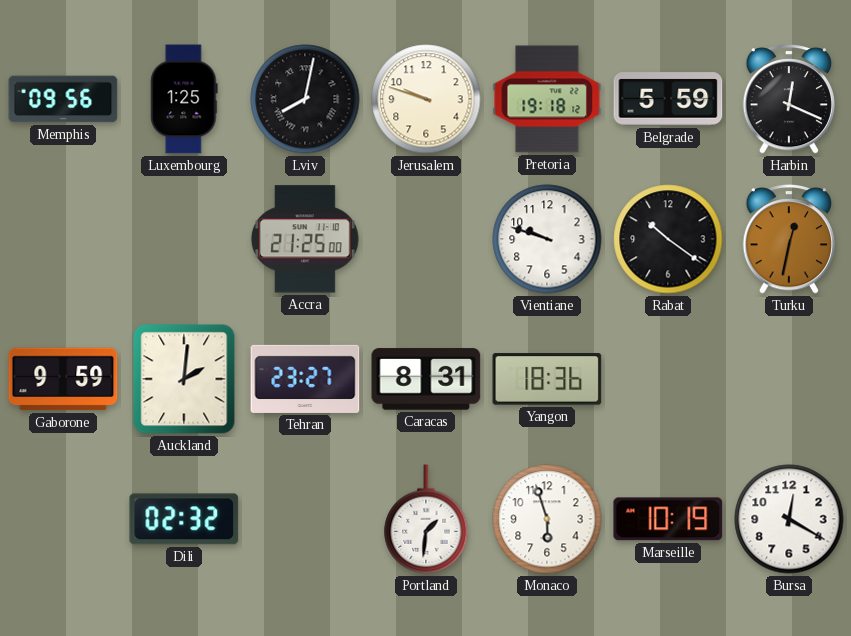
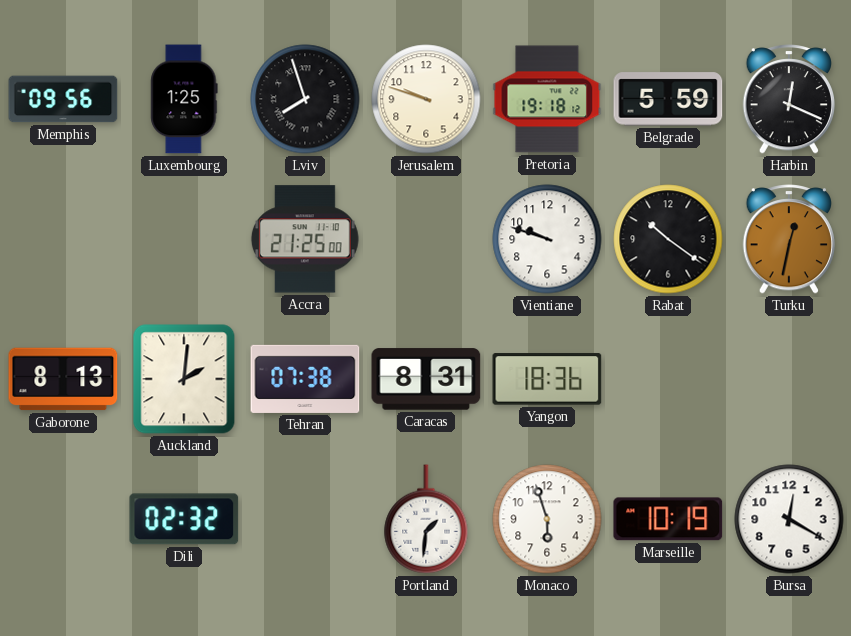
Lviv: 8:02 -> 7:57
Gaborone: 9:59 -> 8:13
Tehran: 23:27 -> 07:38
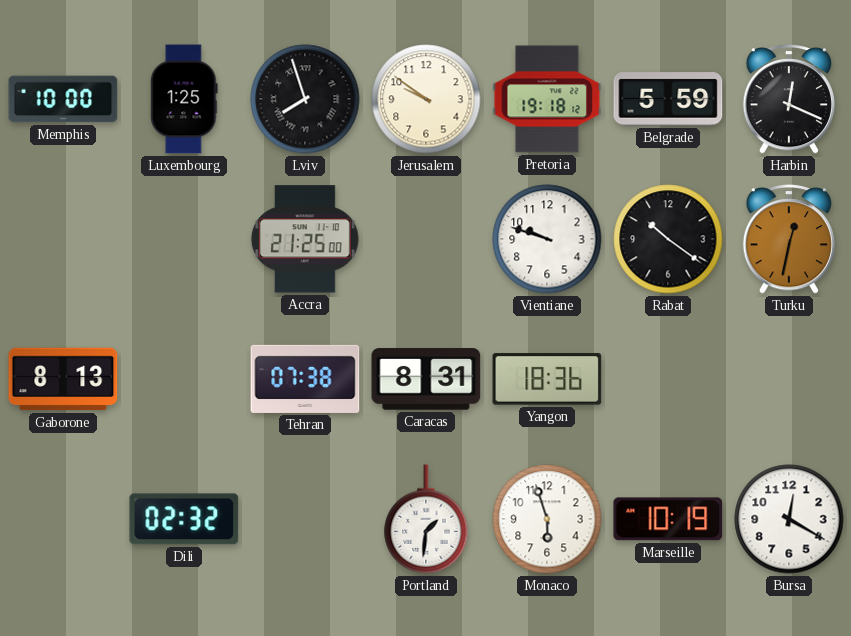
Memphis: 09:56 -> 10:00
Jerusalem: 9:48 -> 9:51
Auckland: 2:01 -> none
